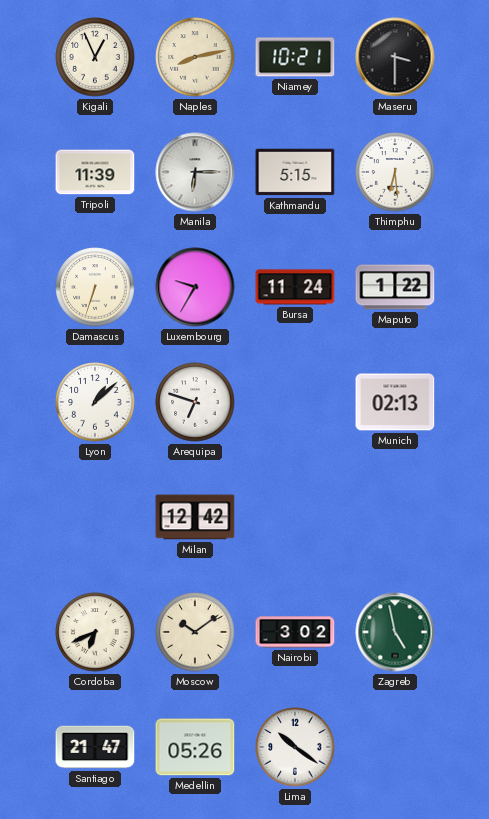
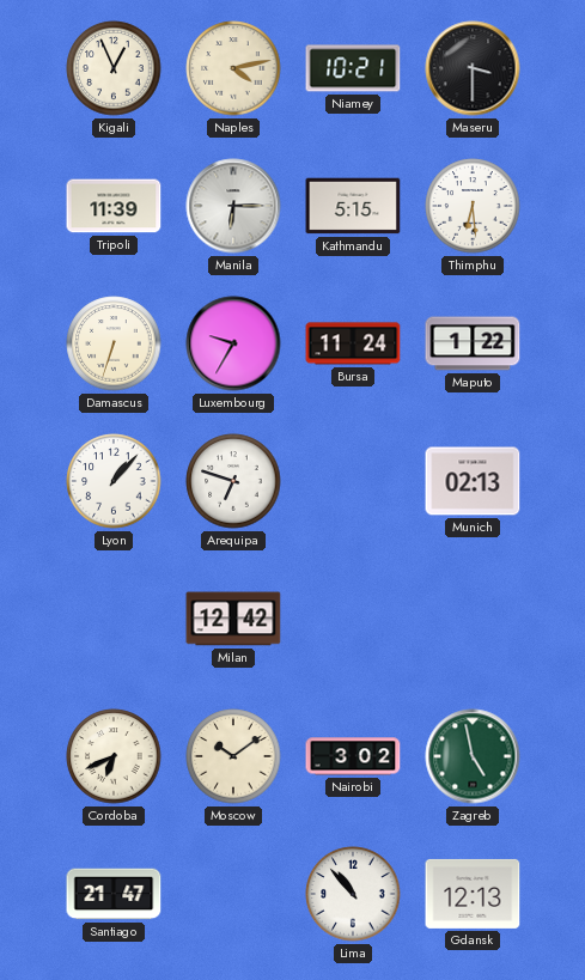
Naples: 8:13 -> 4:13
Lyon: 1:08 -> 1:07
Medellin: 05:26 -> none
Lima: 10:21 -> 10:53
Gdansk: none -> 12:13
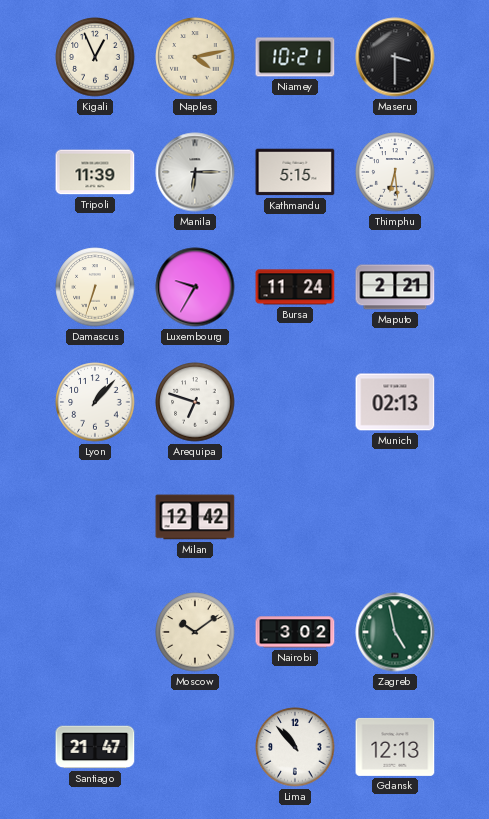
Maputo: 1:22 -> 2:21
Cordoba: 6:41 -> none
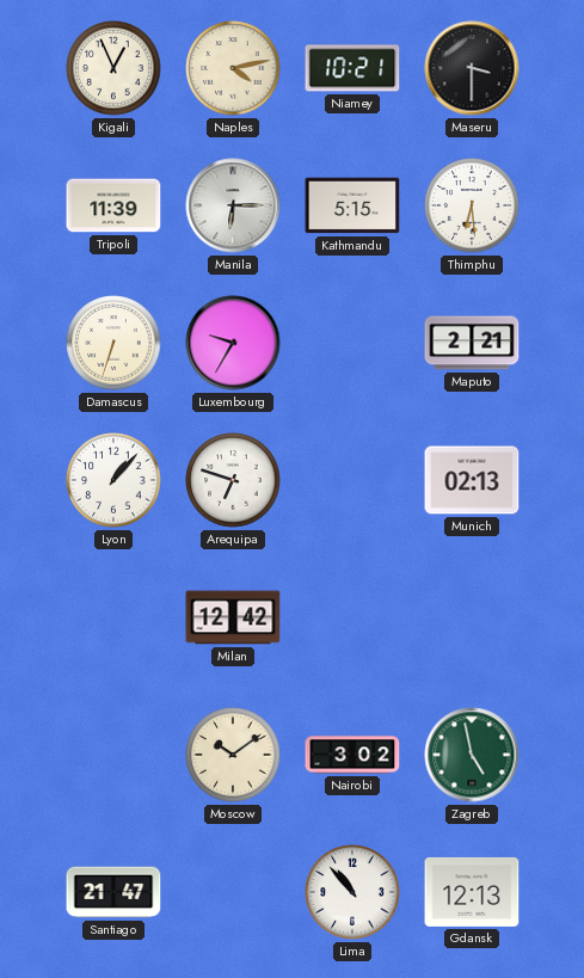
Bursa: 11:24 -> none
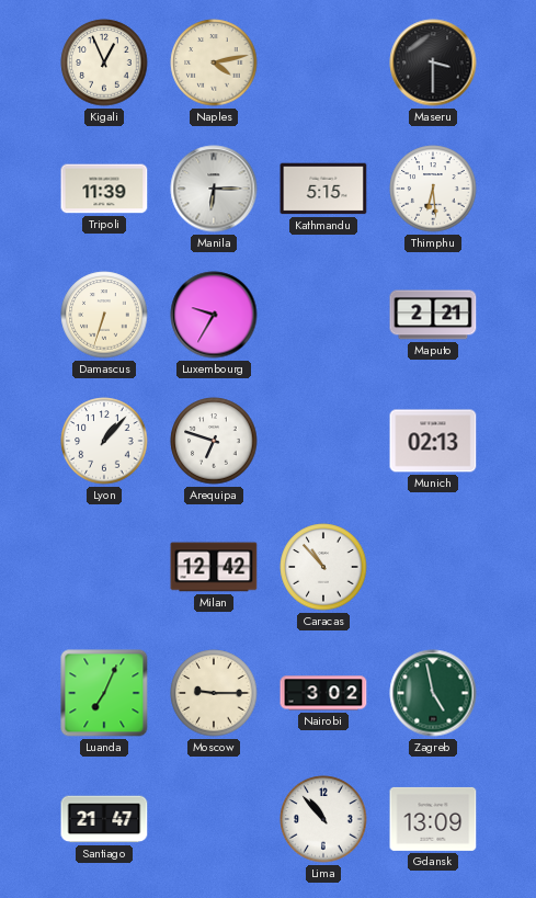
Niamey: 10:21 -> none
Caracas: none -> 10:53
Luanda: none -> 7:04
Moscow: 10:09 -> 9:15
Gdansk: 12:13 -> 13:09
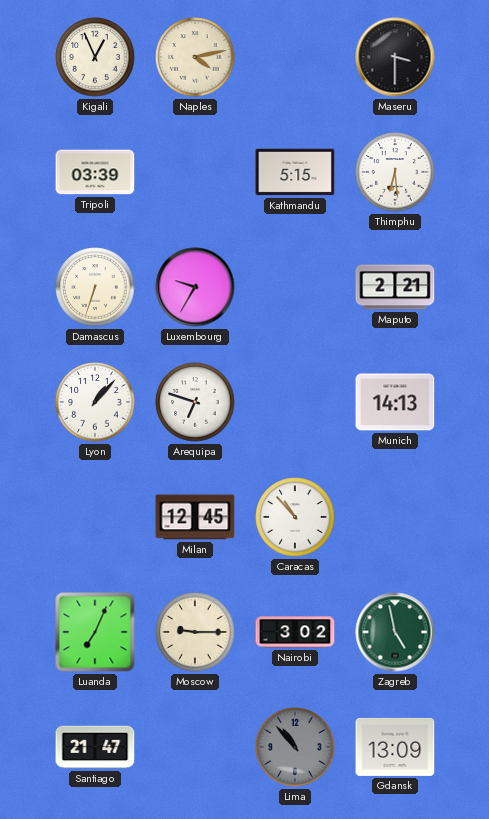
Tripoli: 11:39 -> 03:39
Manila: 6:15 -> none
Munich: 02:13 -> 14:13
Milan: 12:42 -> 12:45
Lima dial: white -> grey
